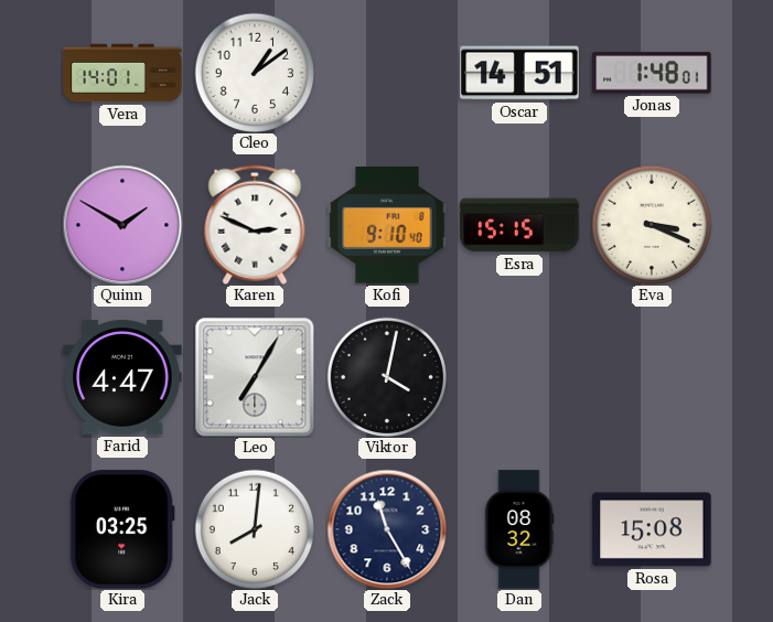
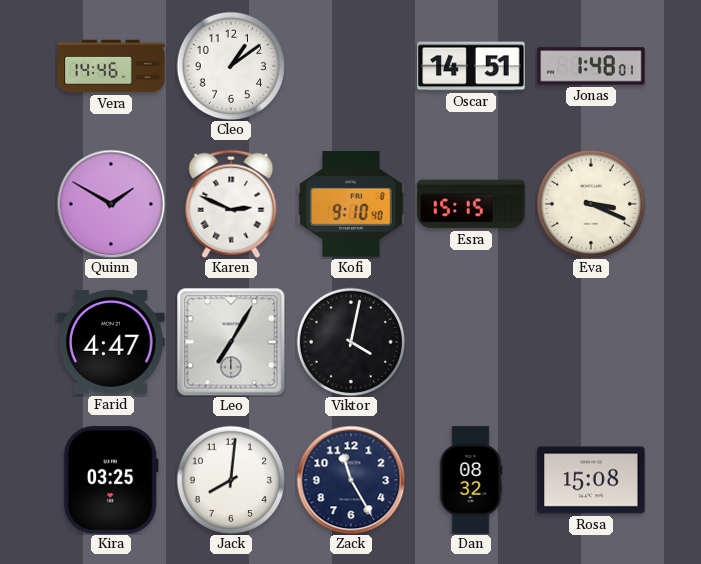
Vera: 14:01 -> 14:46
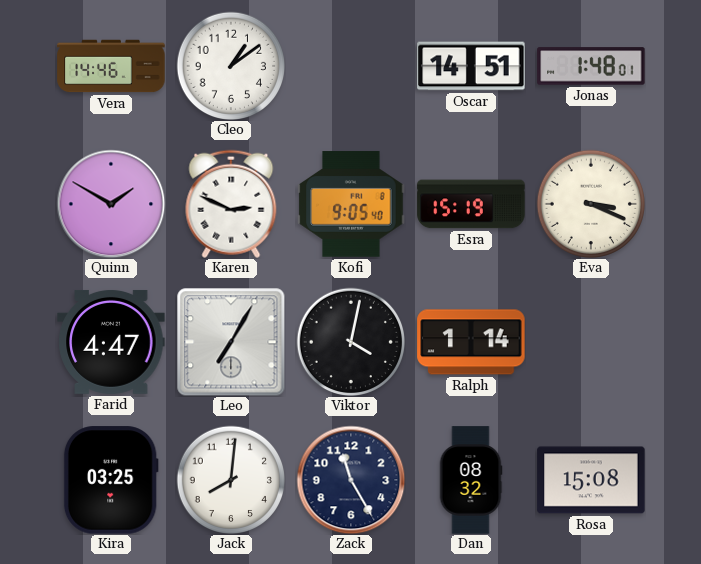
Kofi: 9:10 -> 9:05
Esra: 15:15 -> 15:19
Ralph: none -> 1:14
